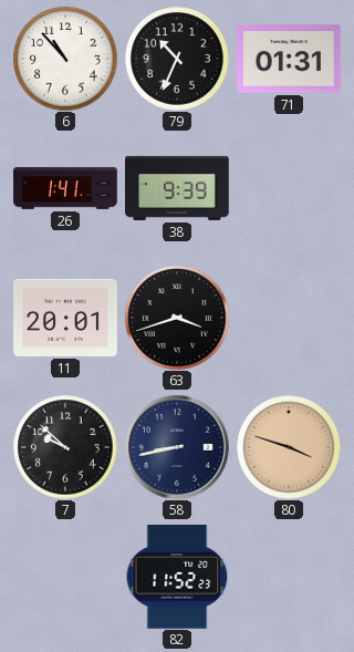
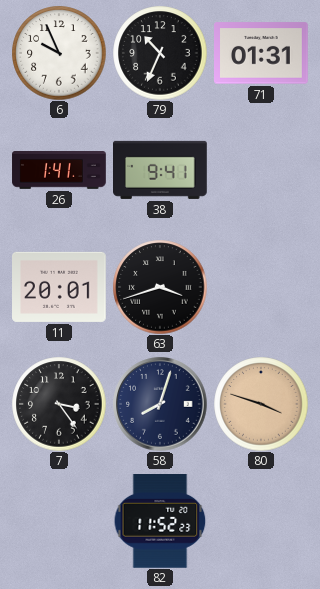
6: 10:53 -> 9:56
38: 9:39 -> 9:41
7: 9:52 -> 3:24
58: 8:43 -> 8:03
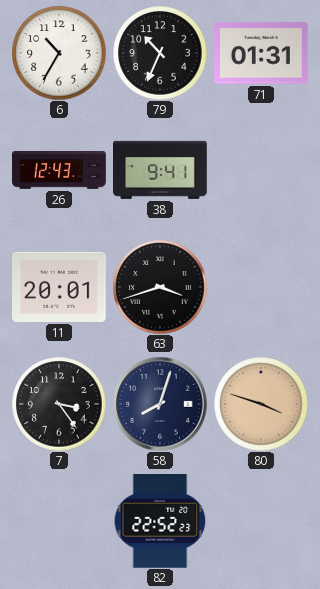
6: 9:56 -> 10:35
26: 1:41 -> 12:43
82: 11:52 -> 22:52
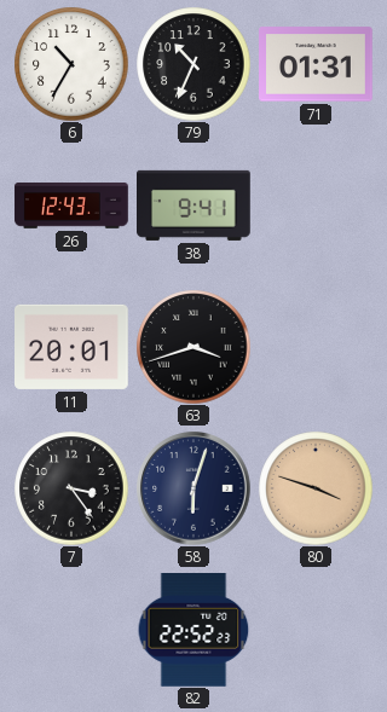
58: 8:03 -> 6:03
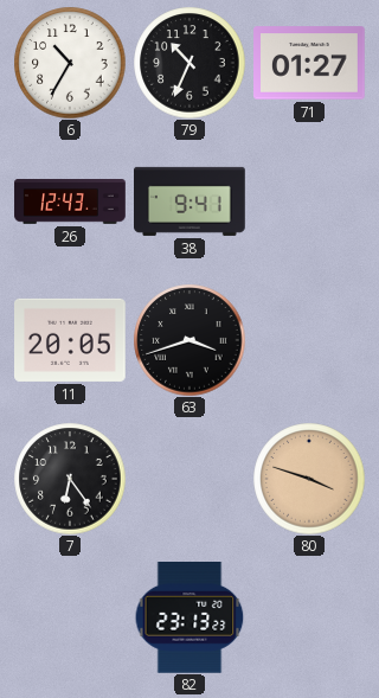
71: 01:31 -> 01:27
11: 20:01 -> 20:05
7: 3:24 -> 6:24
58: 6:03 -> none
82: 22:52 -> 23:13
